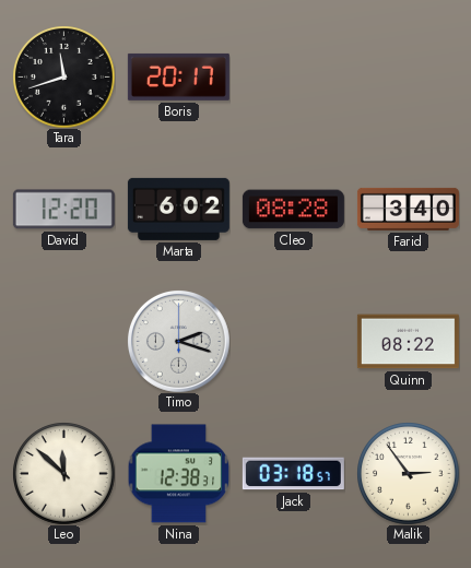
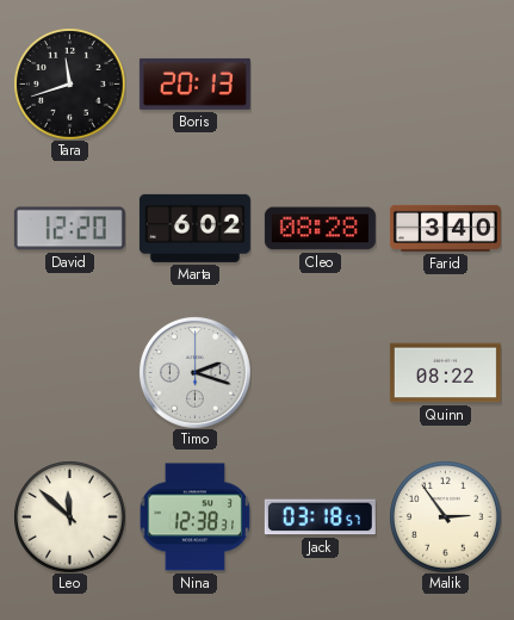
Boris: 20:17 -> 20:13
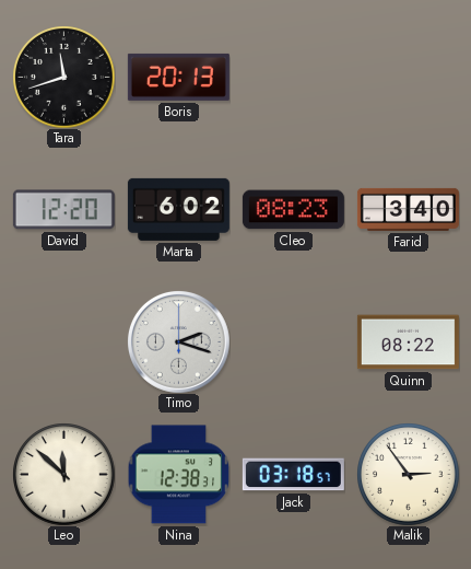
Cleo: 08:28 -> 08:23
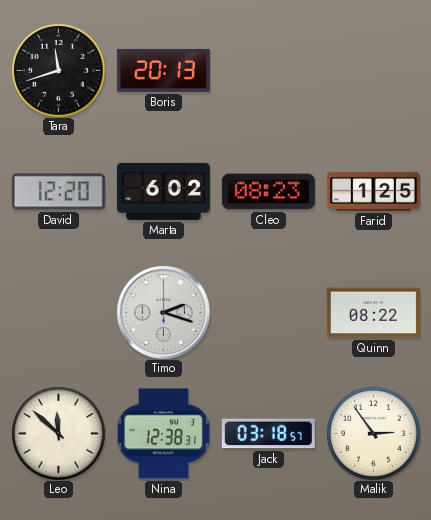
Farid: 3:40 -> 1:25
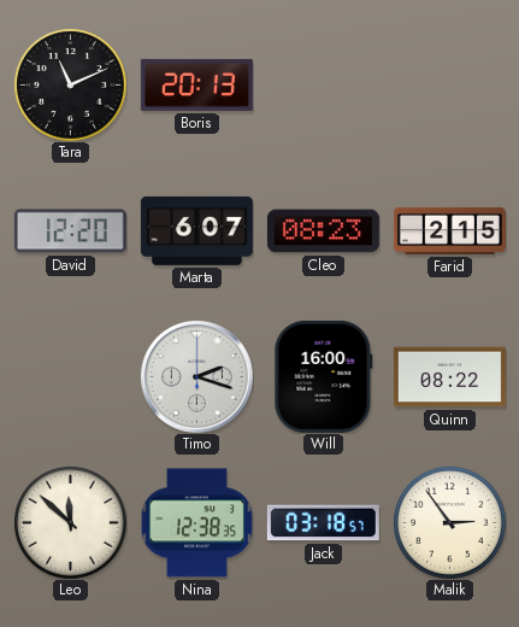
Tara: 11:42 -> 11:11
Marta: 6:02 -> 6:07
Farid: 1:25 -> 2:15
Will: none -> 16:00
Nina: 12:38:31 -> 12:38:35
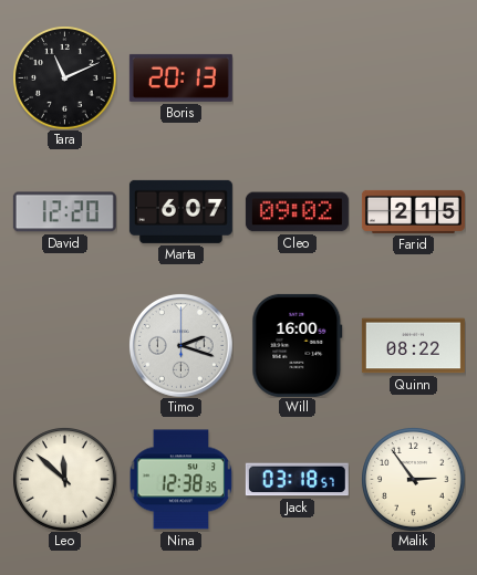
Cleo: 08:23 -> 09:02
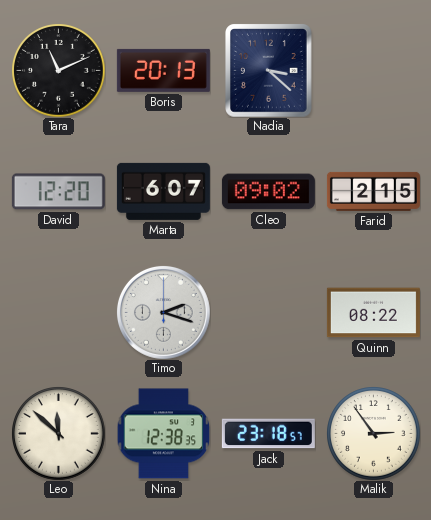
Nadia: none -> 3:22
Will: 16:00 -> none
Jack: 03:18 -> 23:18
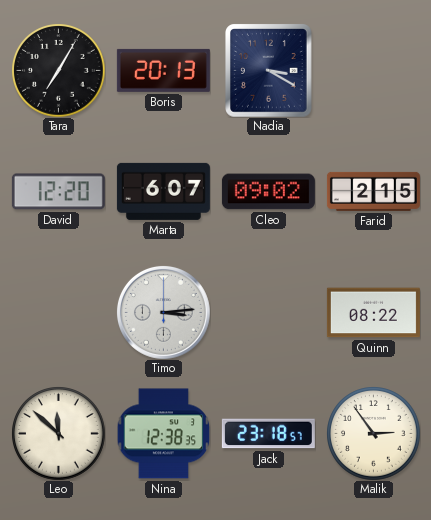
Tara: 11:11 -> 7:05
Nadia: 3:22 -> 3:20
Timo: 2:18 -> 3:14
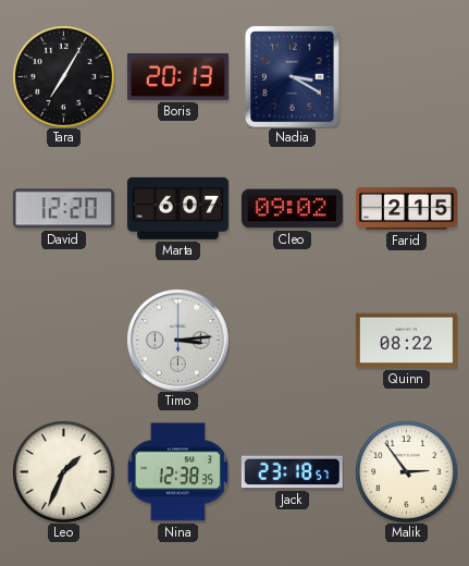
Leo: 11:52 -> 1:34
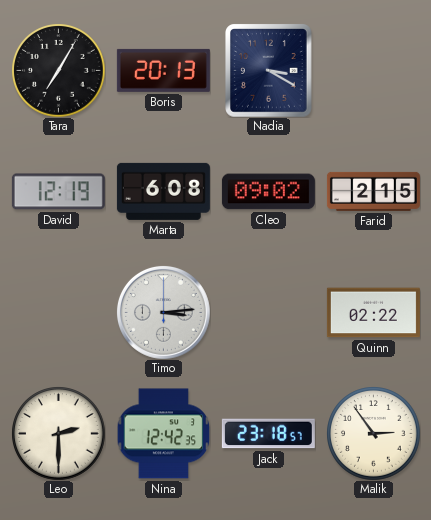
David: 12:20 -> 12:19
Marta: 6:07 -> 6:08
Quinn: 08:22 -> 02:22
Leo: 1:34 -> 2:30
Nina: 12:38 -> 12:42
